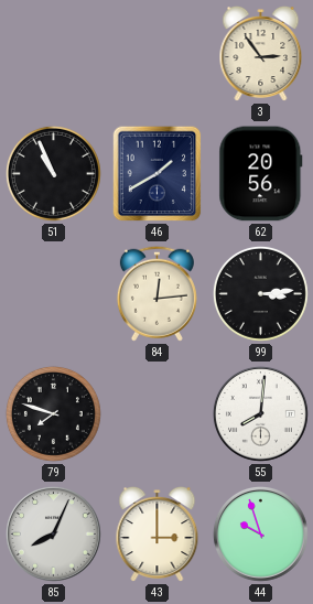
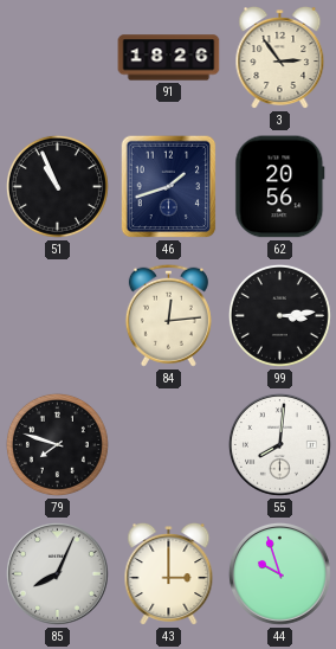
91: none -> 18:26
46: 1:40 -> 1:42
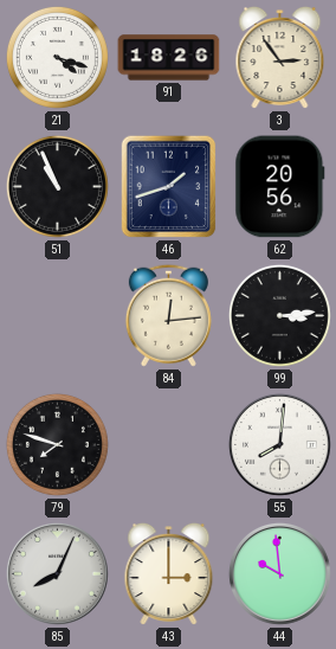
21: none -> 4:18
44: 9:57 -> 9:59
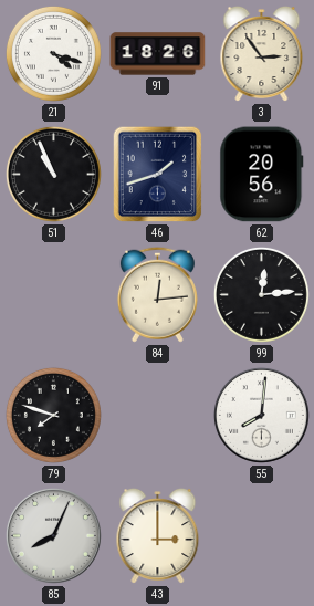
99: 3:14 -> 12:14
44: 9:59 -> none
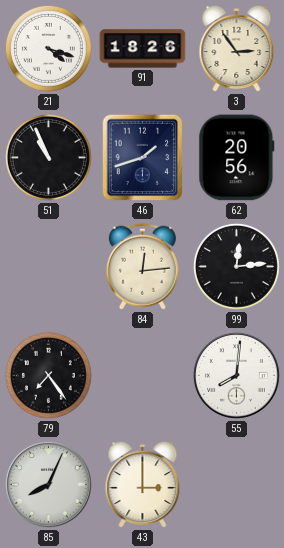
79: 7:48 -> 7:24
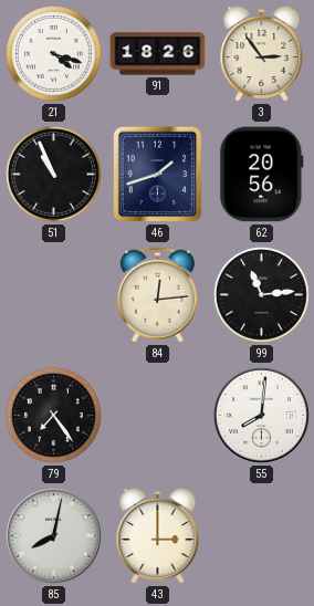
99: 12:14 -> 11:14
85: 8:04 -> 8:02
